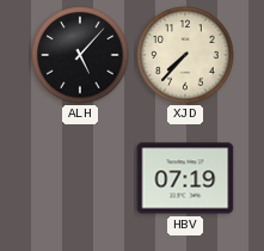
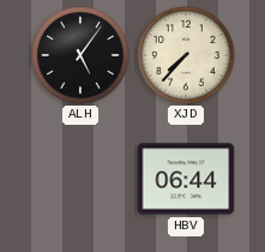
ALH: 5:07 -> 5:06
HBV: 07:19 -> 06:44
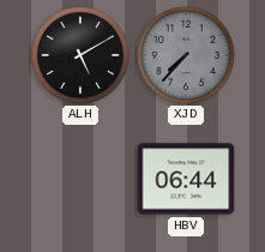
ALH: 5:06 -> 5:10
XJD dial: cream -> grey
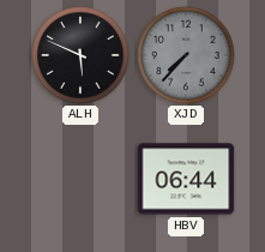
ALH: 5:10 -> 5:49
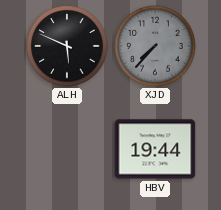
HBV: 06:44 -> 19:44
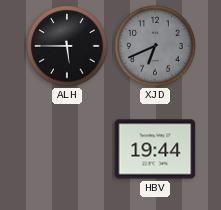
ALH: 5:49 -> 5:45
XJD: 7:37 -> 6:41
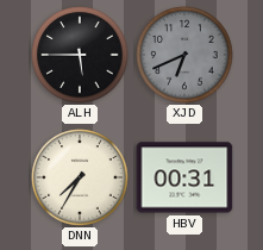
DNN: none -> 7:35
HBV: 19:44 -> 00:31
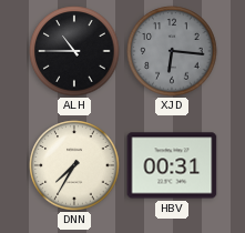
ALH: 5:45 -> 10:45
XJD: 6:41 -> 6:16
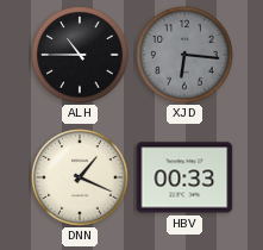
DNN: 7:35 -> 1:19
HBV: 00:31 -> 00:33
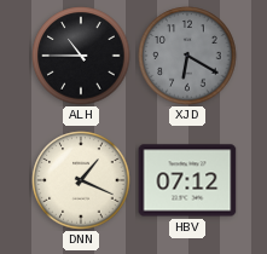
XJD: 6:16 -> 6:20
HBV: 00:33 -> 07:12
